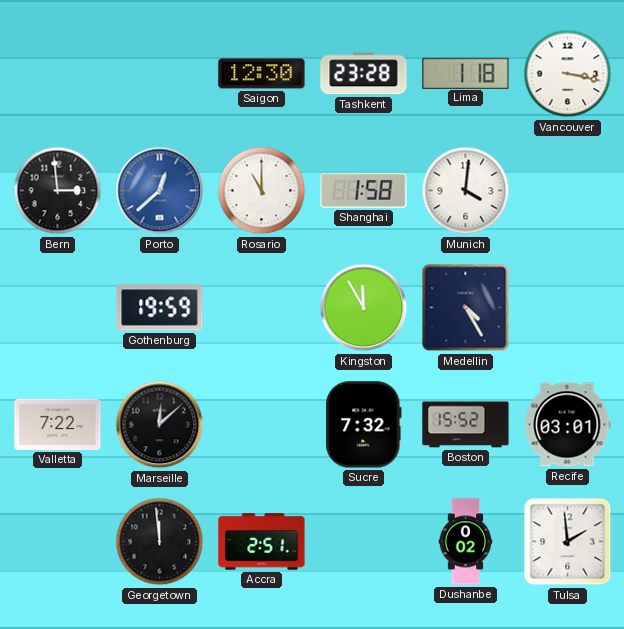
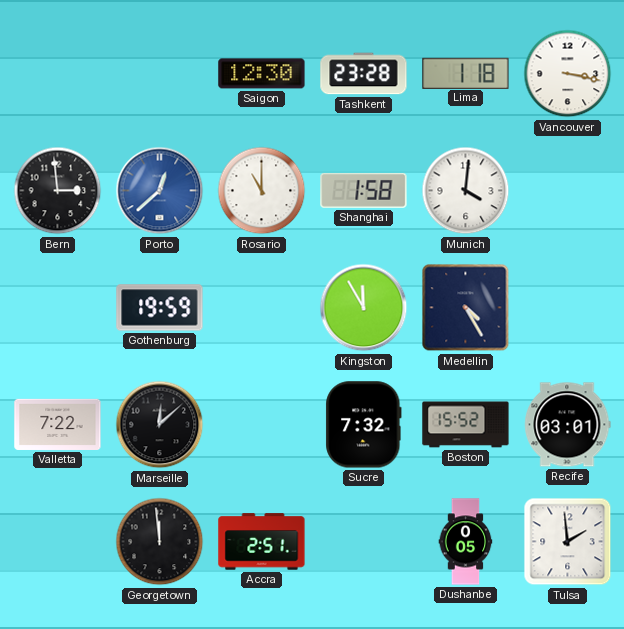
Dushanbe: 0:02 -> 0:05
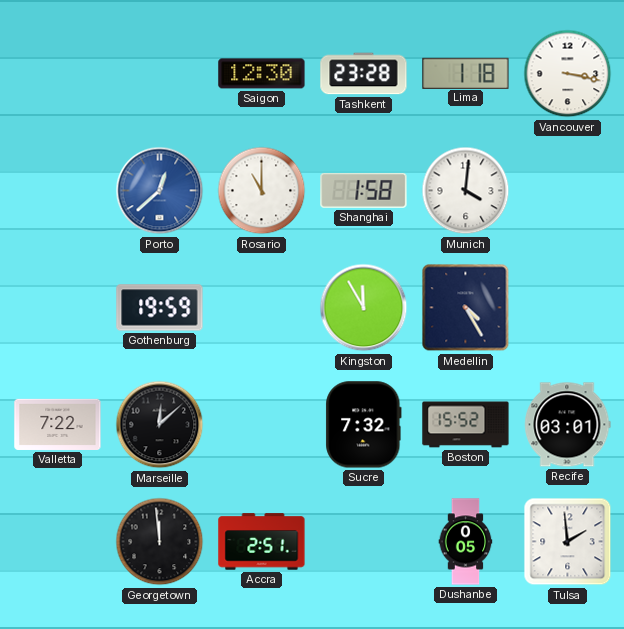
Bern: 2:59 -> none
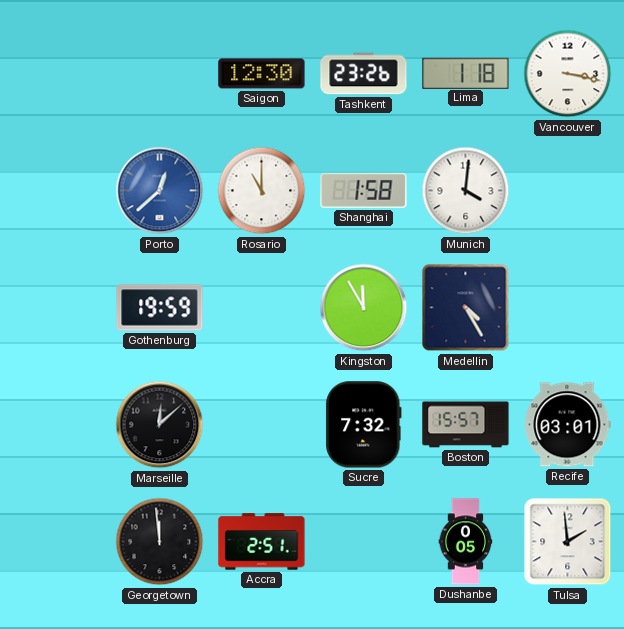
Tashkent: 23:28 -> 23:26
Valletta: 7:22 -> none
Boston: 15:52 -> 15:57
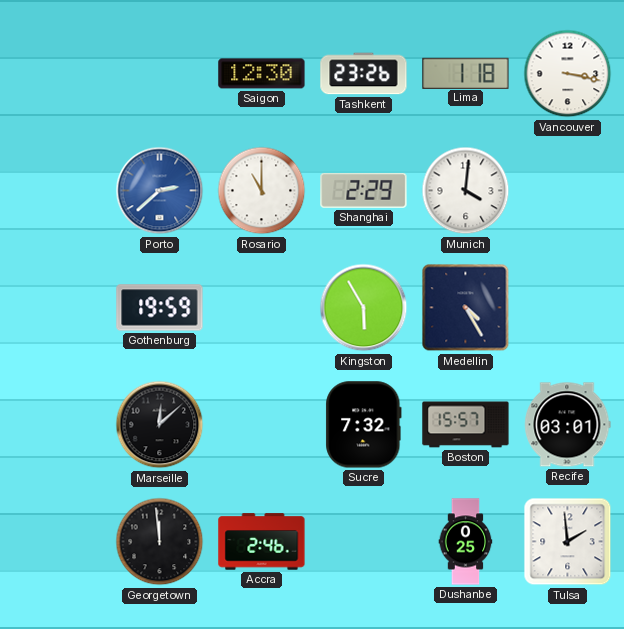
Porto: 12:38 -> 2:38
Shanghai: 1:58 -> 2:29
Kingston: 11:55 -> 5:55
Accra: 2:51 -> 2:46
Dushanbe: 0:05 -> 0:25
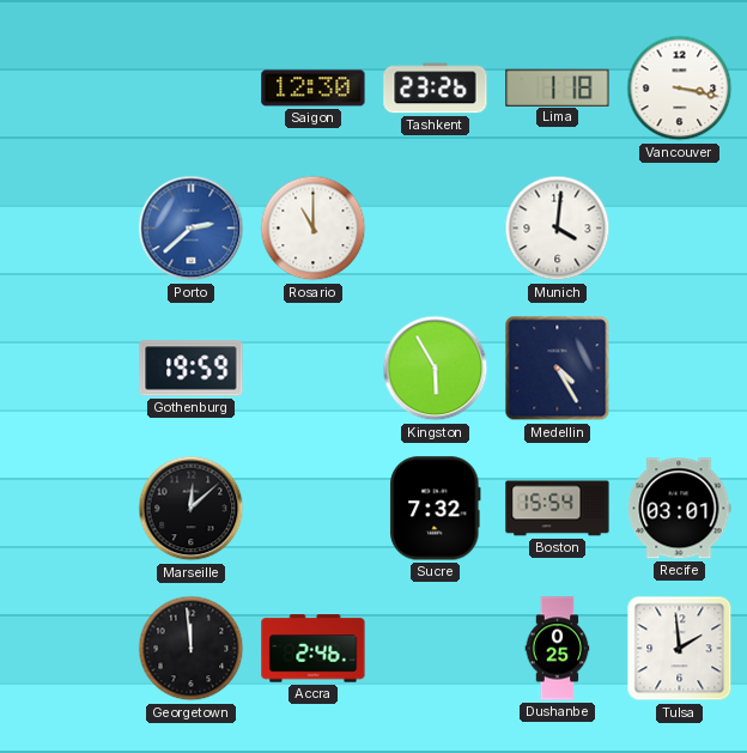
Shanghai: 2:29 -> none
Boston: 15:57 -> 15:54
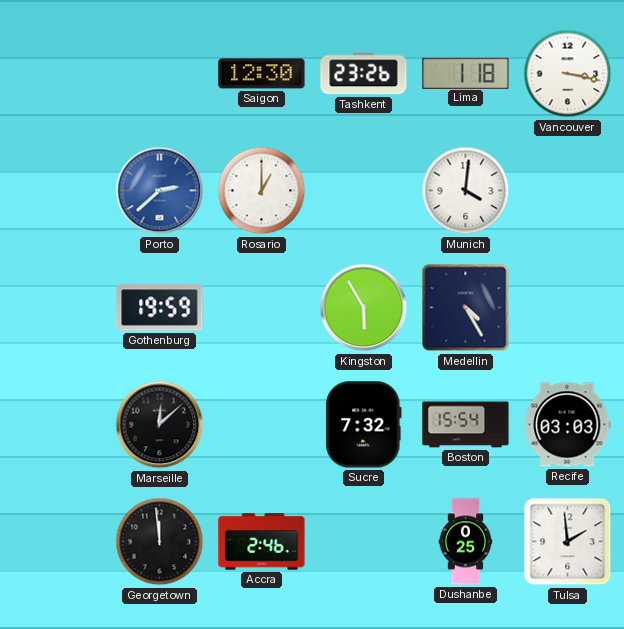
Rosario: 11:00 -> 1:00
Recife: 03:01 -> 03:03
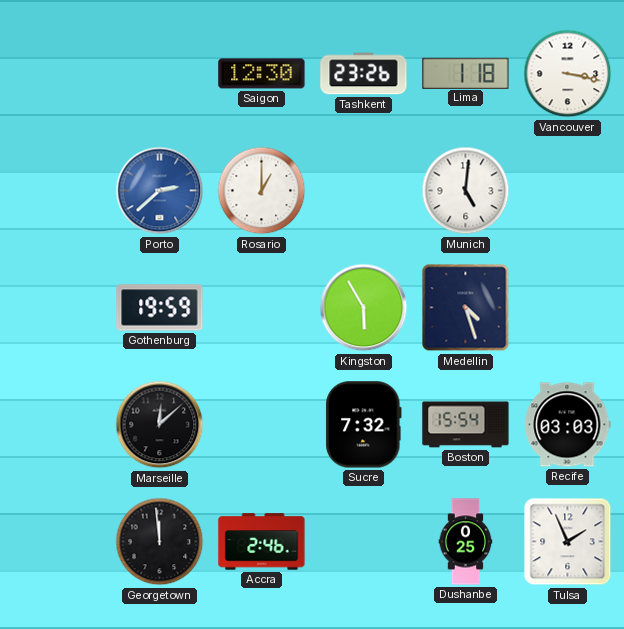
Munich: 4:01 -> 5:01
Medellin: 4:25 -> 4:27
Tulsa: 1:59 -> 1:56
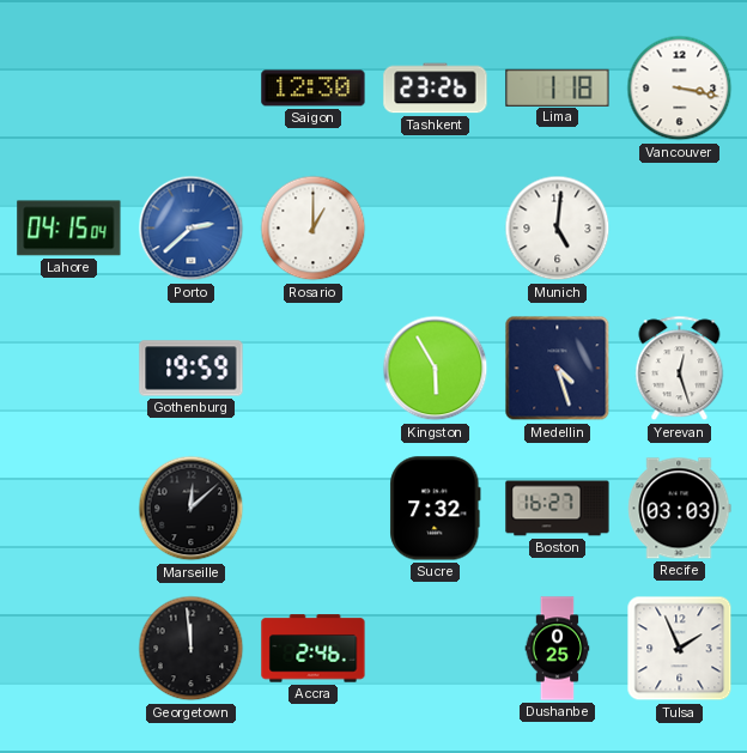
Lahore: none -> 04:15
Yerevan: none -> 12:27
Boston: 15:54 -> 16:27
